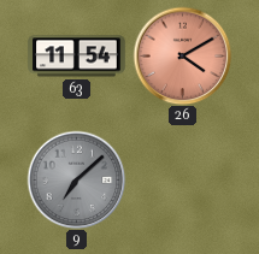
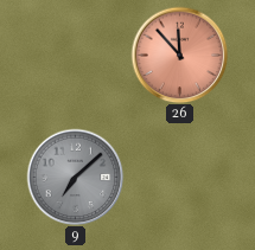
63: 11:54 -> none
26: 4:10 -> 11:53
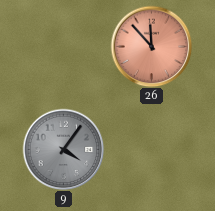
9: 7:08 -> 4:06
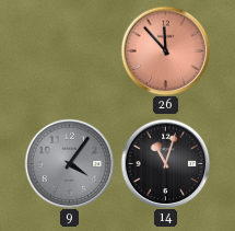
14: none -> 11:03
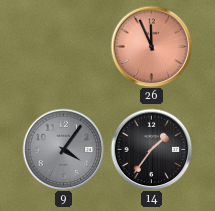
26: 11:53 -> 11:56
14: 11:03 -> 1:36
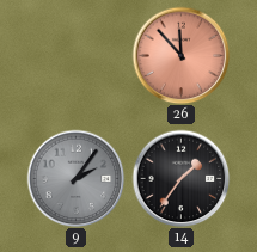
26: 11:56 -> 11:53
9: 4:06 -> 2:06
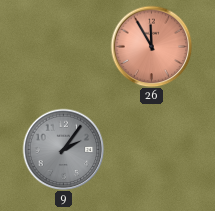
26: 11:53 -> 11:55
14: 1:36 -> none
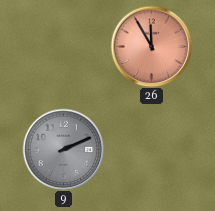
9: 2:06 -> 2:11
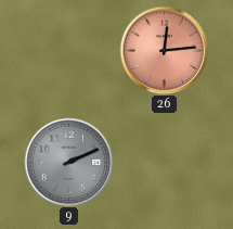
26: 11:55 -> 12:14
